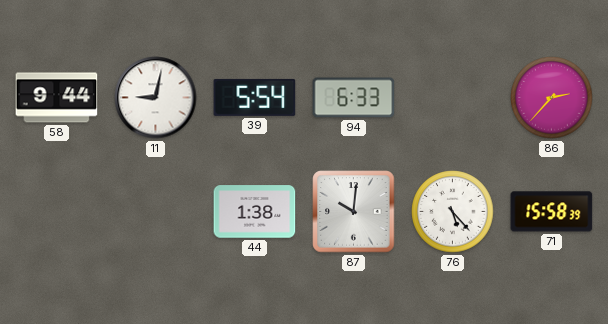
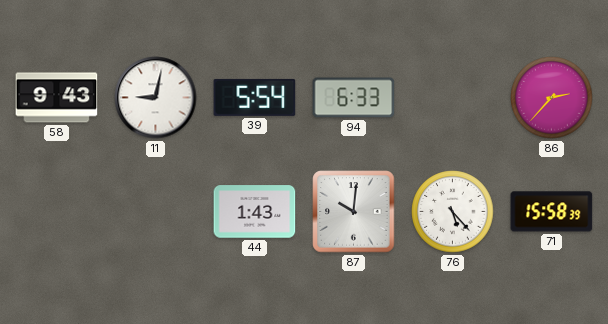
58: 9:44 -> 9:43
44: 1:38 -> 1:43
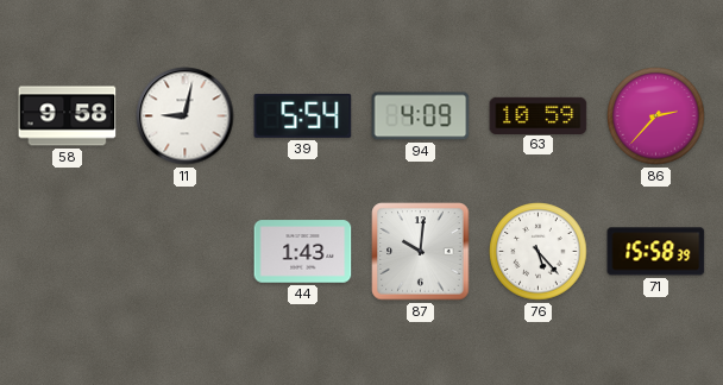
58: 9:43 -> 9:58
94: 6:33 -> 4:09
63: none -> 10:59
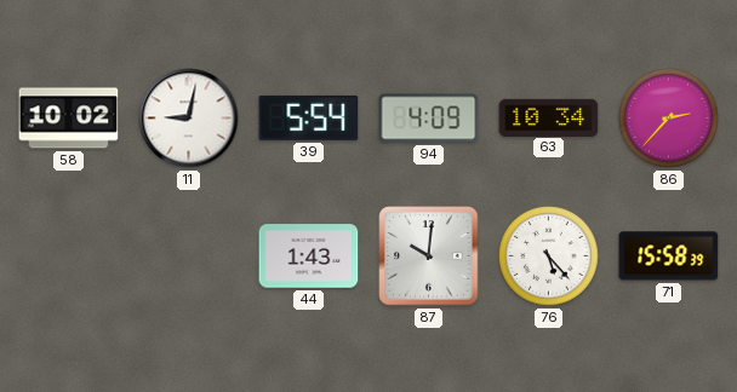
58: 9:58 -> 10:02
63: 10:59 -> 10:34
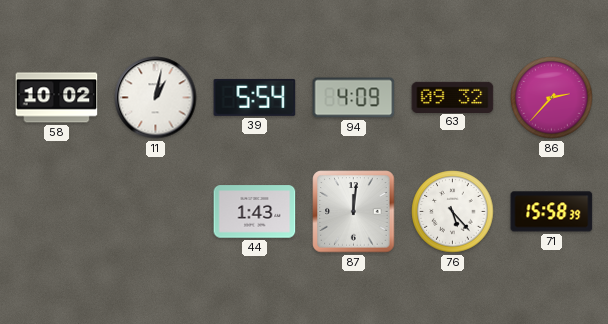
11: 9:02 -> 1:02
63: 10:34 -> 09:32
87: 10:01 -> 12:01
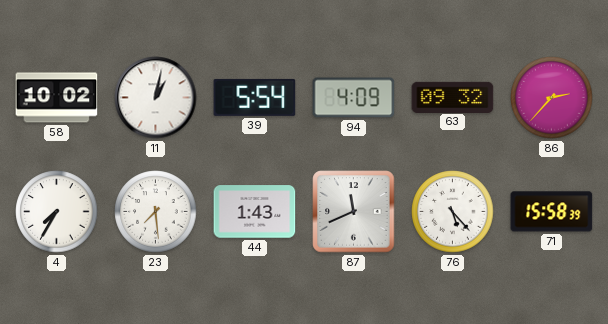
4: none -> 7:35
23: none -> 7:29
87: 12:01 -> 11:41
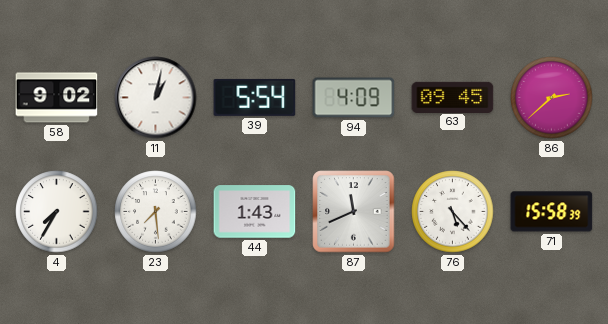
58: 10:02 -> 9:02
63: 09:32 -> 09:45
86: 2:37 -> 2:38
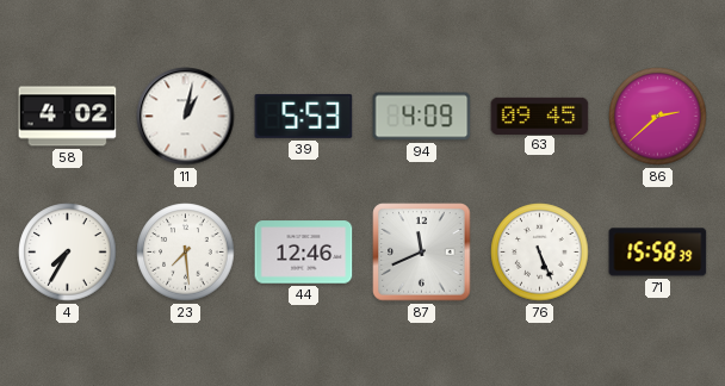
58: 9:02 -> 4:02
39: 5:54 -> 5:53
44: 1:43 -> 12:46
76: 5:23 -> 5:26
